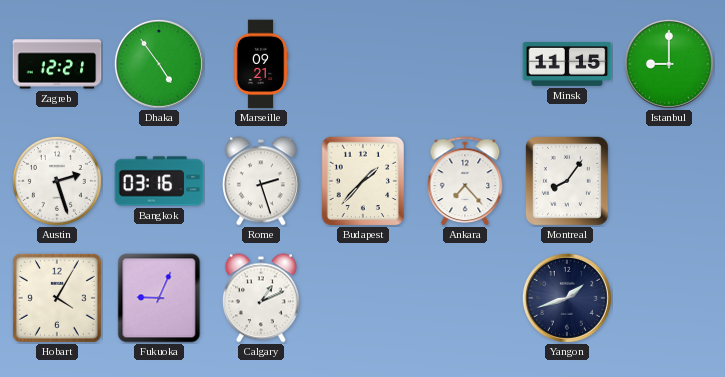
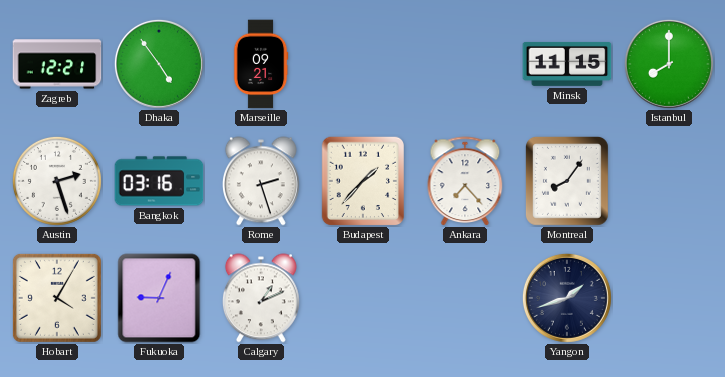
Istanbul: 9:00 -> 8:00
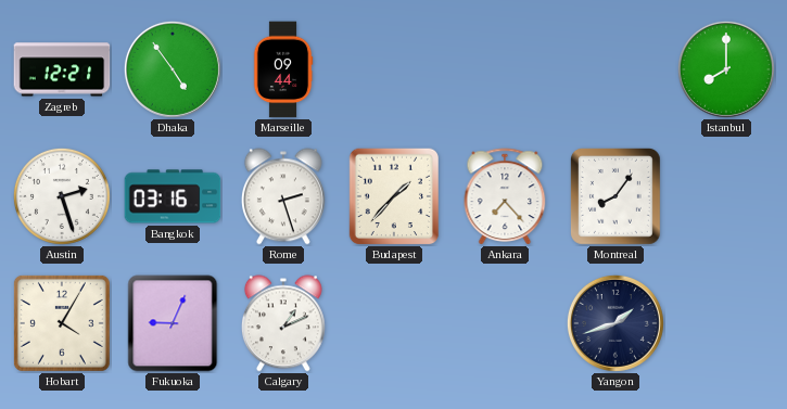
Marseille: 09:21 -> 09:44
Minsk: 11:15 -> none
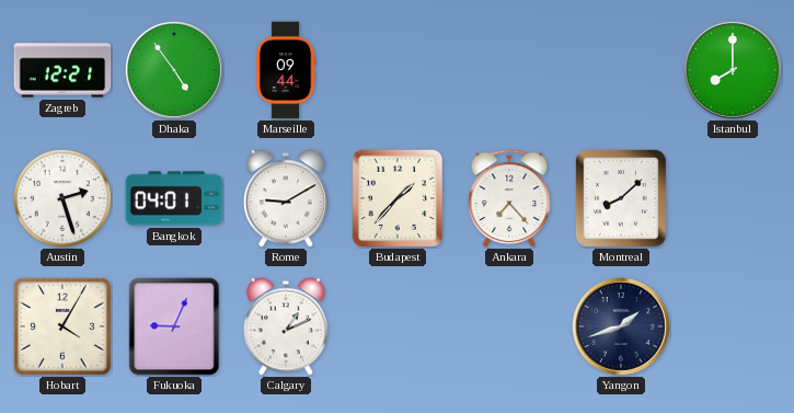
Bangkok: 03:16 -> 04:01
Rome: 2:27 -> 9:10
Montreal: 8:06 -> 8:08
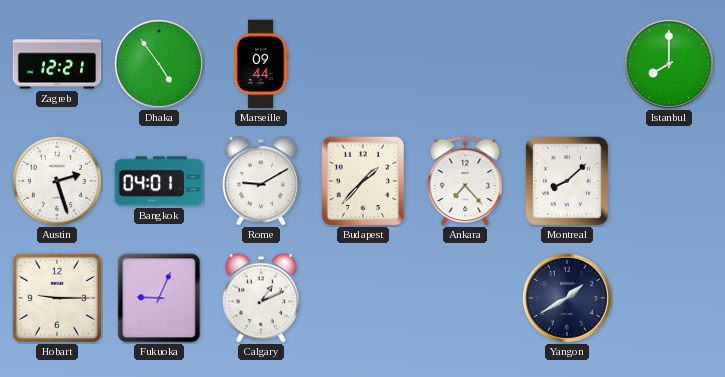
Hobart: 4:05 -> 9:15
Yangon: 1:42 -> 1:40
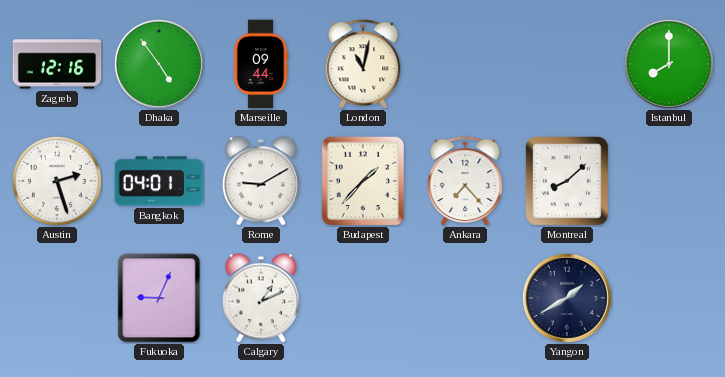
Zagreb: 12:21 -> 12:16
London: none -> 11:02
Hobart: 9:15 -> none
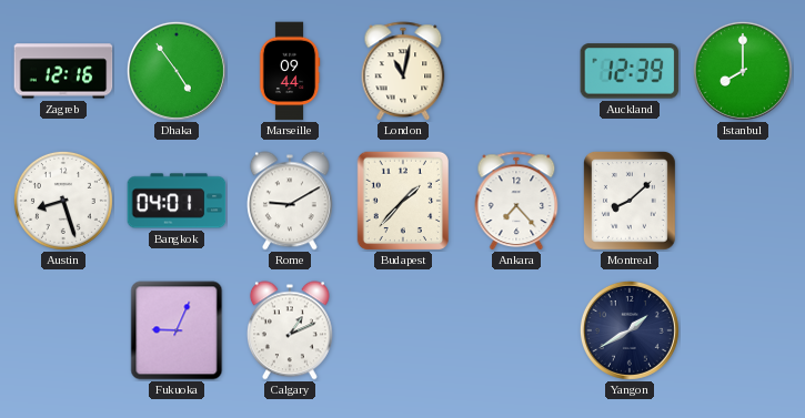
Auckland: none -> 12:39
Austin: 2:27 -> 8:27
